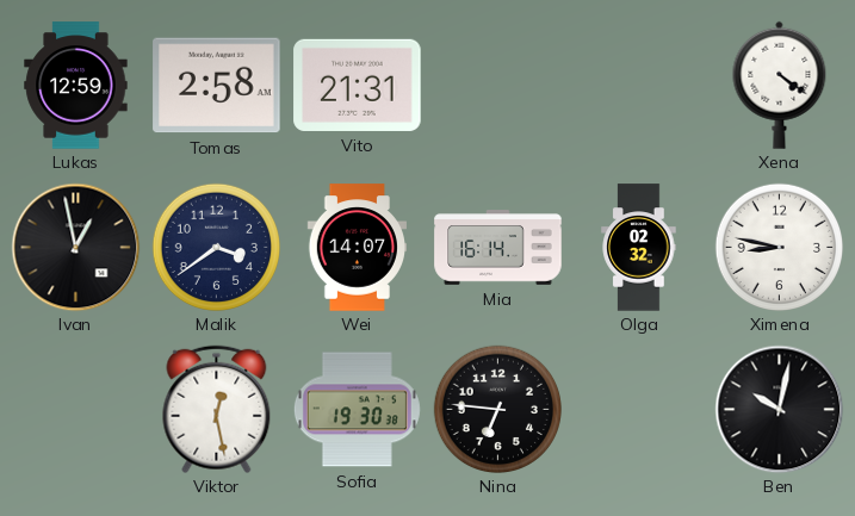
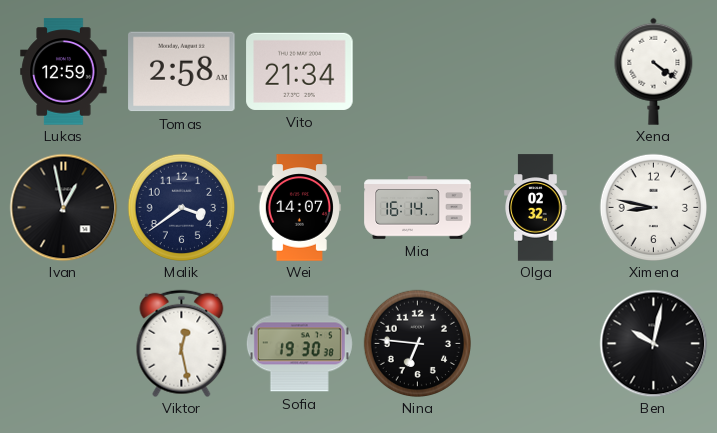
Vito: 21:31 -> 21:34
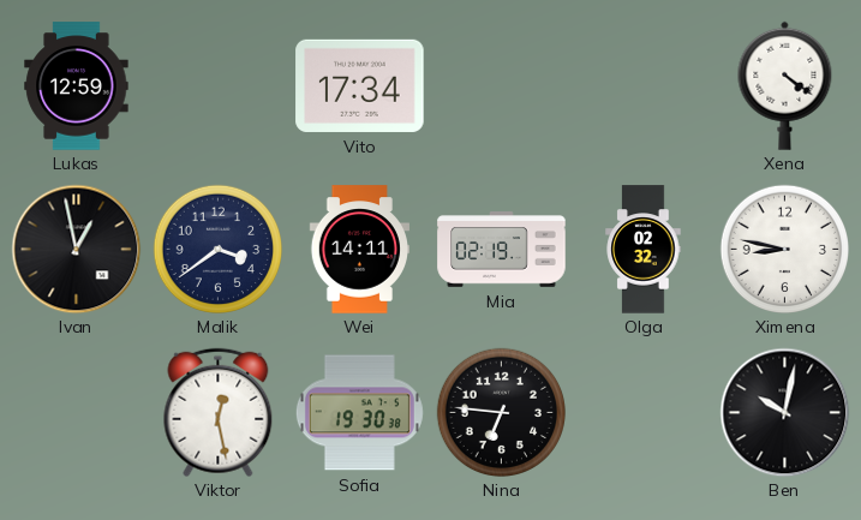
Tomas: 2:58 -> none
Vito: 21:34 -> 17:34
Wei: 14:07 -> 14:11
Mia: 16:14 -> 02:19
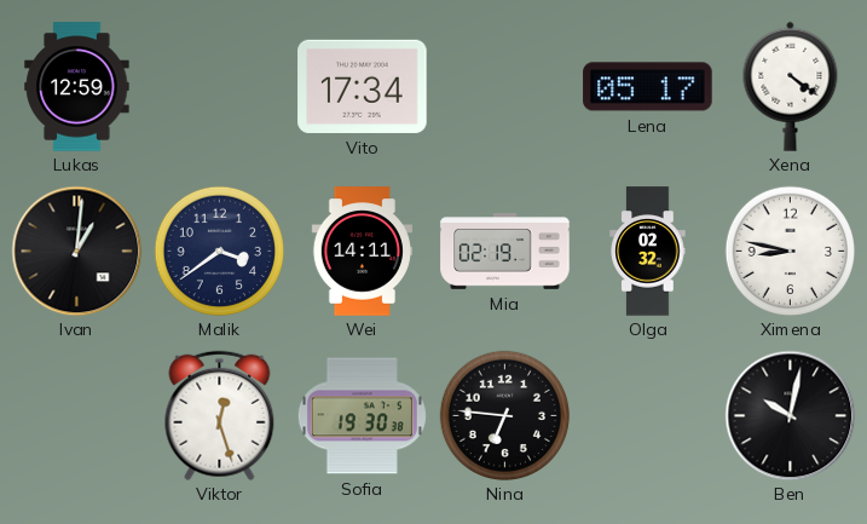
Lena: none -> 05:17
Ivan: 12:58 -> 1:01
Viktor: 12:28 -> 12:27
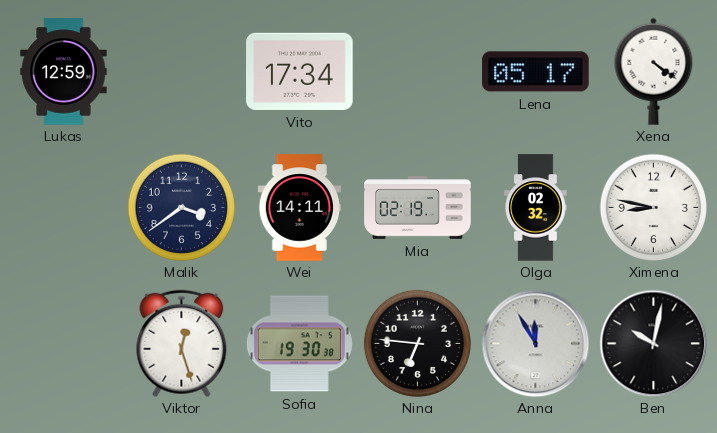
Ivan: 1:01 -> none
Anna: none -> 11:55
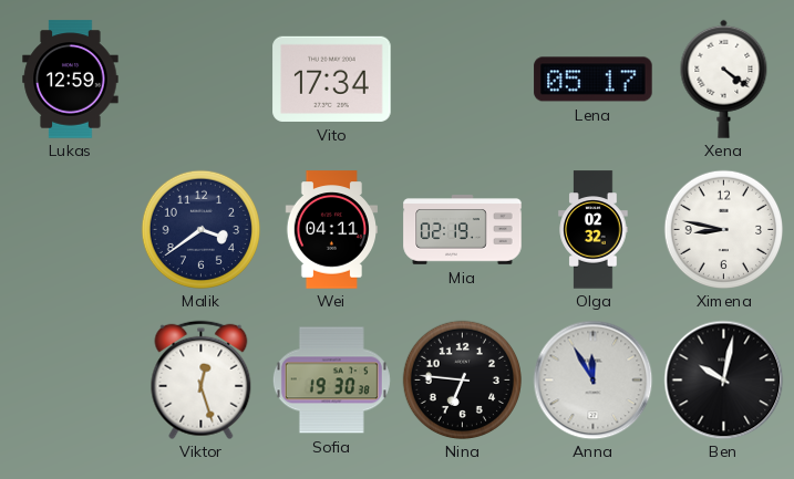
Wei: 14:11 -> 04:11
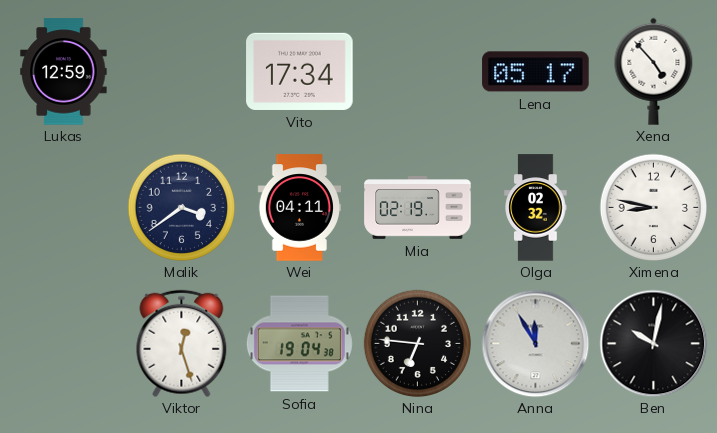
Xena: 4:21 -> 4:53
Sofia: 19:30 -> 19:04
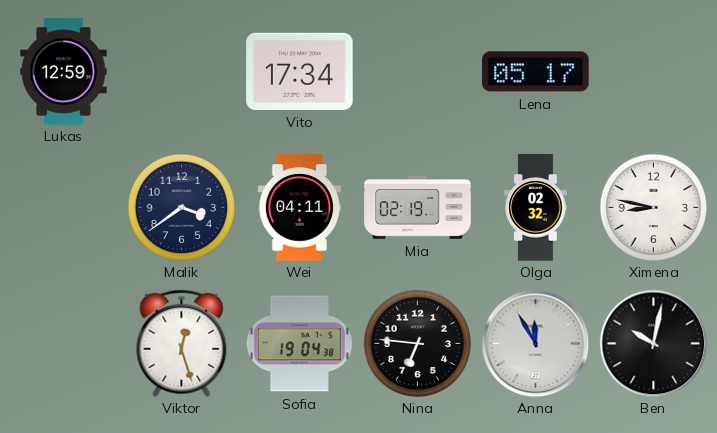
Xena: 4:53 -> none
